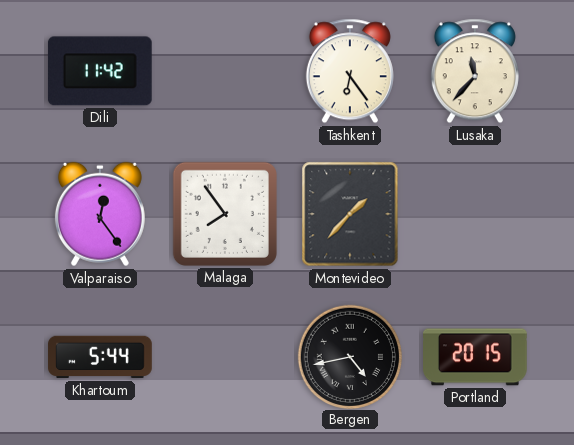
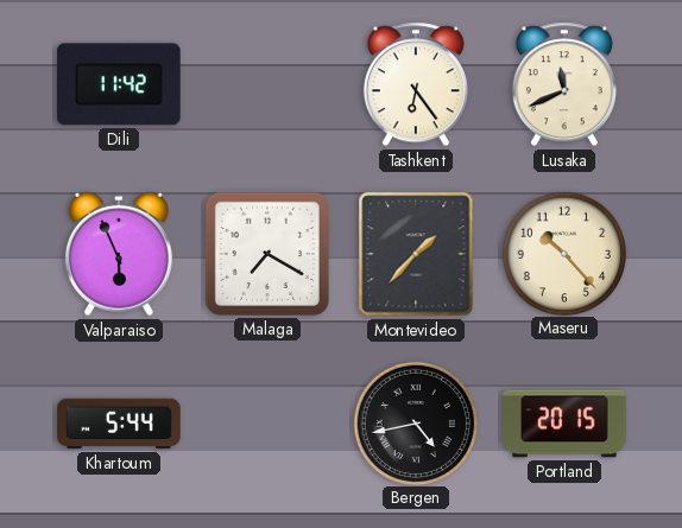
Lusaka: 11:37 -> 11:41
Valparaiso: 12:24 -> 5:56
Malaga: 7:54 -> 7:20
Maseru: none -> 10:23
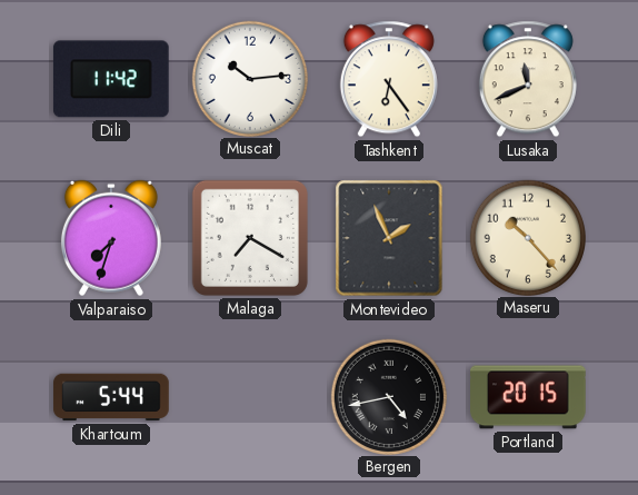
Muscat: none -> 10:14
Valparaiso: 5:56 -> 7:33
Montevideo: 1:37 -> 1:56
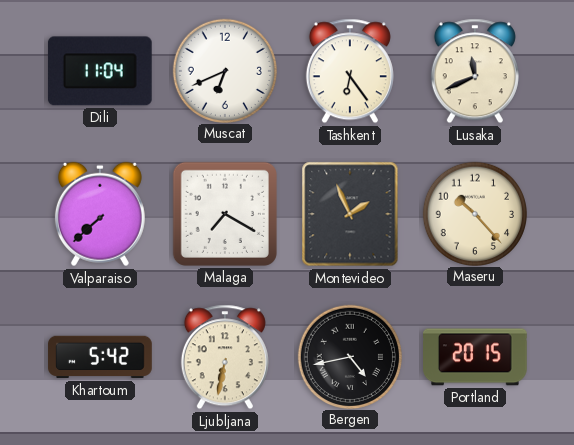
Dili: 11:42 -> 11:04
Muscat: 10:14 -> 6:41
Valparaiso: 7:33 -> 7:38
Khartoum: 5:44 -> 5:42
Ljubljana: none -> 6:32
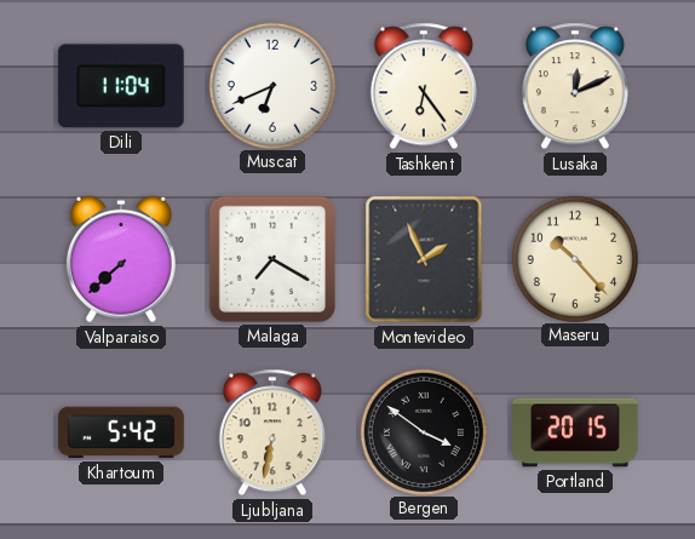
Lusaka: 11:41 -> 12:11
Bergen: 4:43 -> 3:51
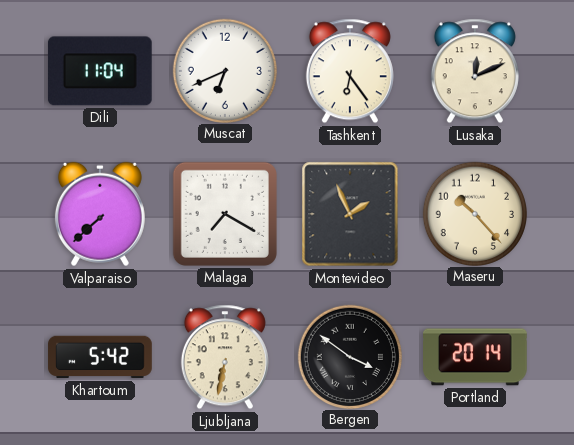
Portland: 20:15 -> 20:14
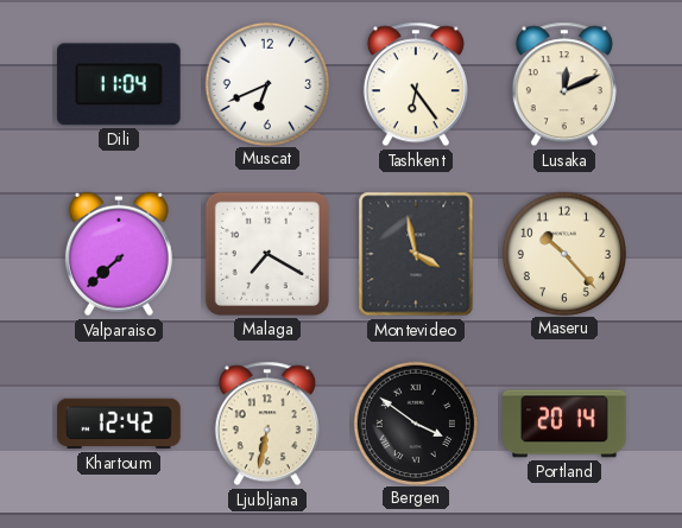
Montevideo: 1:56 -> 3:58
Khartoum: 5:42 -> 12:42
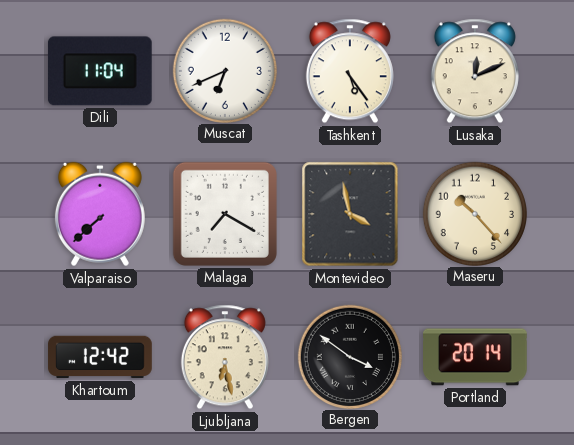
Tashkent: 6:24 -> 5:24
Ljubljana: 6:32 -> 6:28
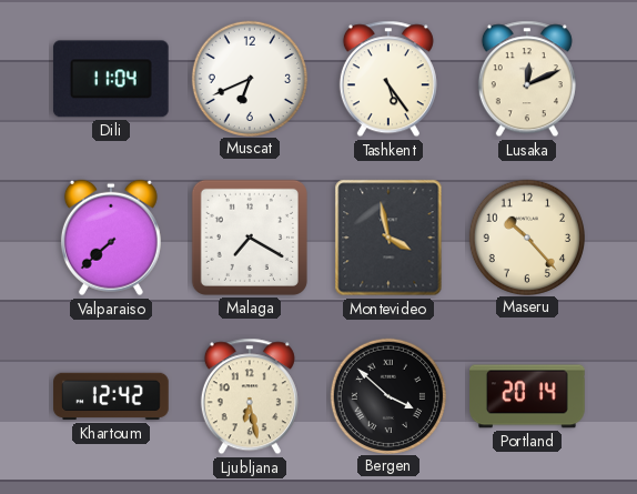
Bergen: 3:51 -> 3:52
